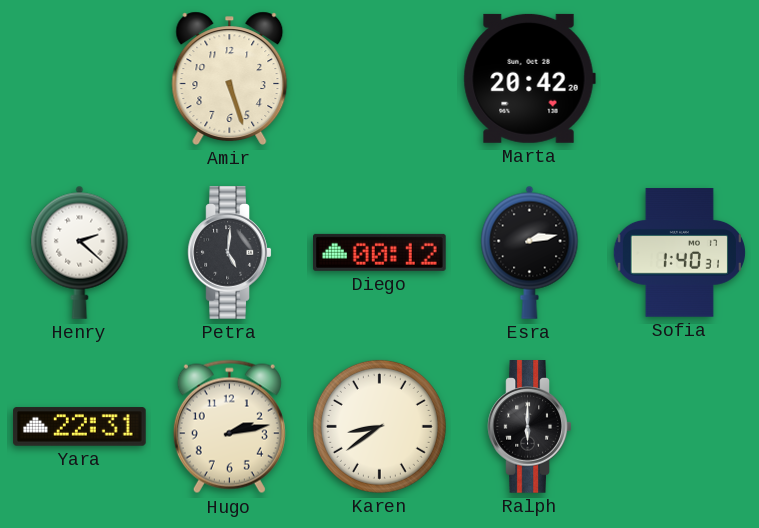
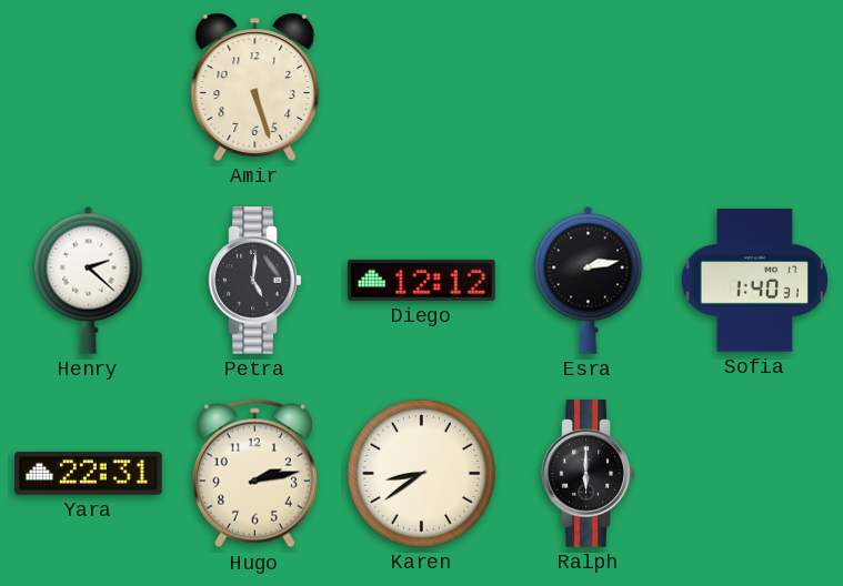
Marta: 20:42 -> none
Diego: 00:12 -> 12:12
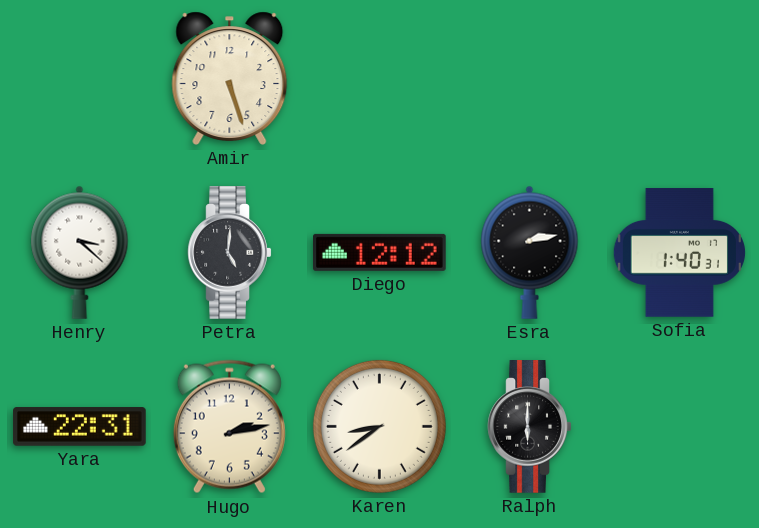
Henry: 2:22 -> 3:22
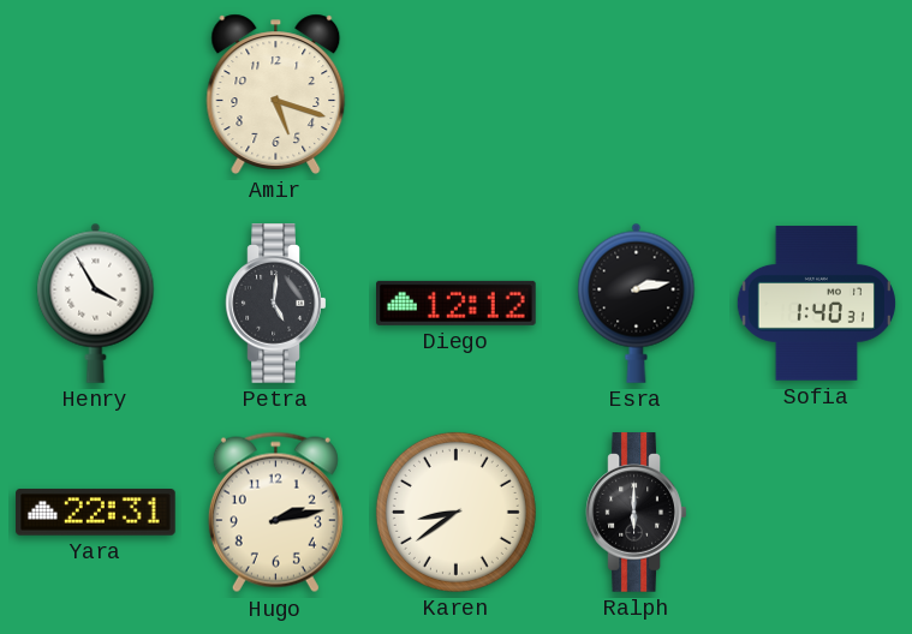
Amir: 5:27 -> 5:18
Henry: 3:22 -> 3:55
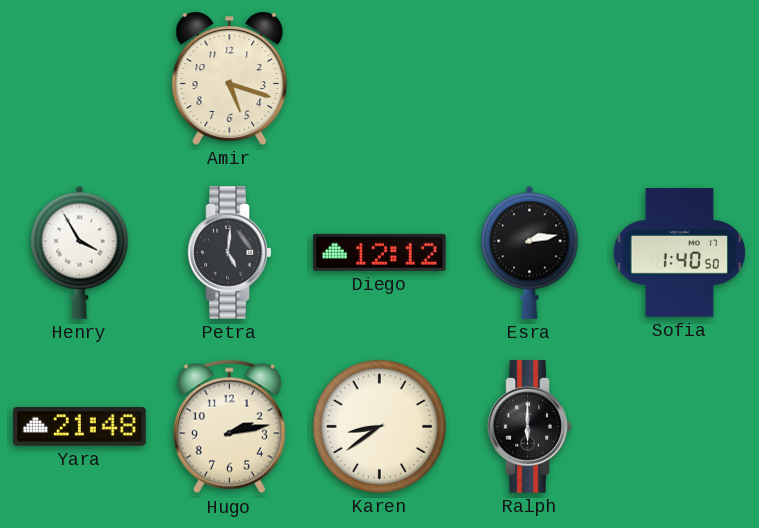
Sofia: 1:40:31 -> 1:40:50
Yara: 22:31 -> 21:48
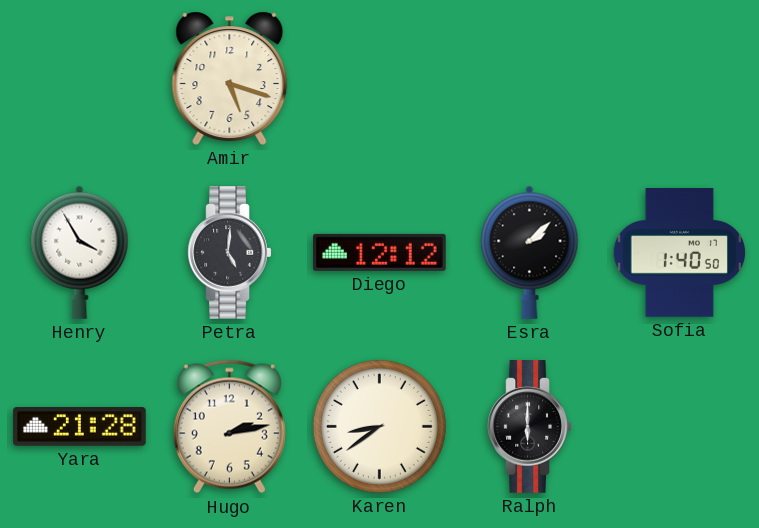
Esra: 2:13 -> 2:08
Yara: 21:48 -> 21:28
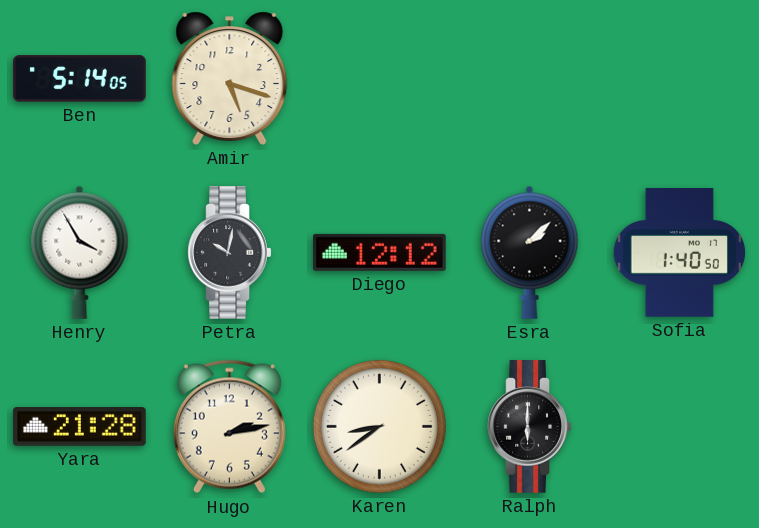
Ben: none -> 5:14
Petra: 5:01 -> 10:02
